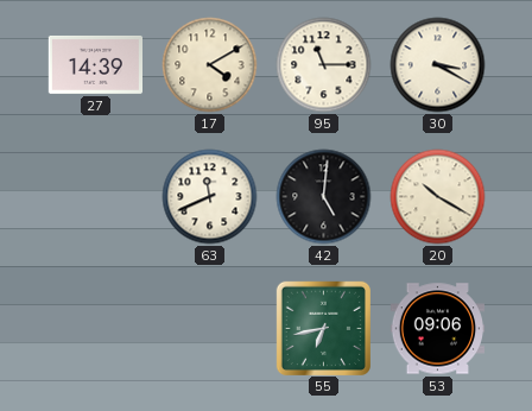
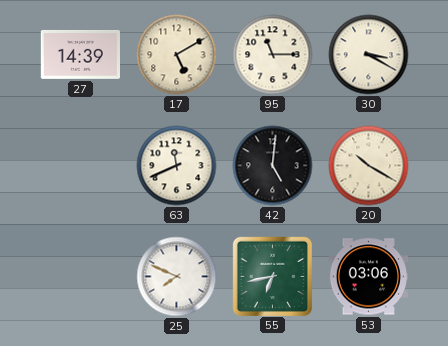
17: 4:10 -> 5:10
25: none -> 7:49
53: 09:06 -> 03:06
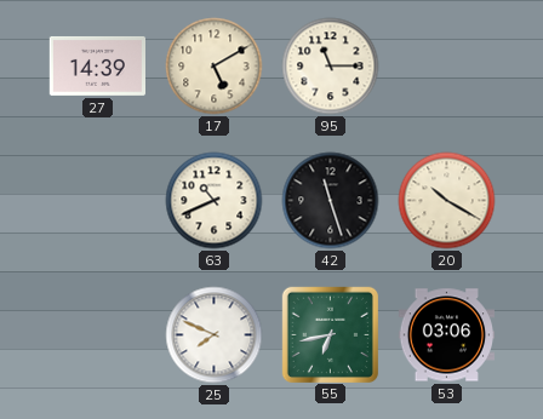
30: 3:20 -> none
63: 11:41 -> 10:41
42: 5:01 -> 11:27
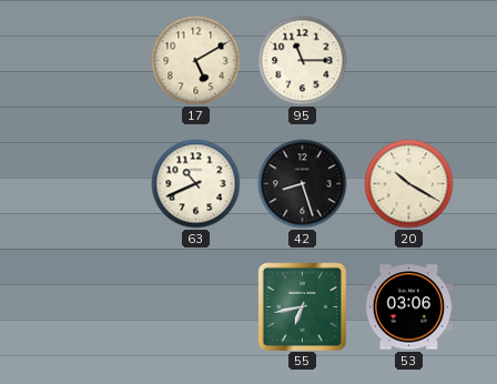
27: 14:39 -> none
42: 11:27 -> 8:27
25: 7:49 -> none
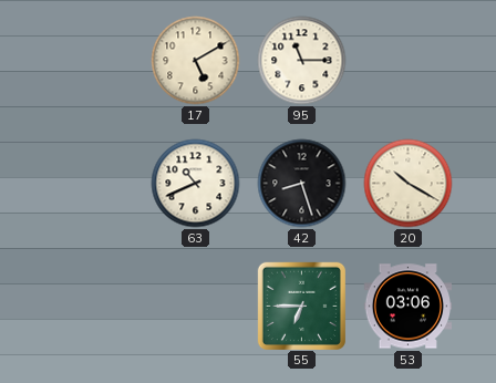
55: 6:43 -> 6:45
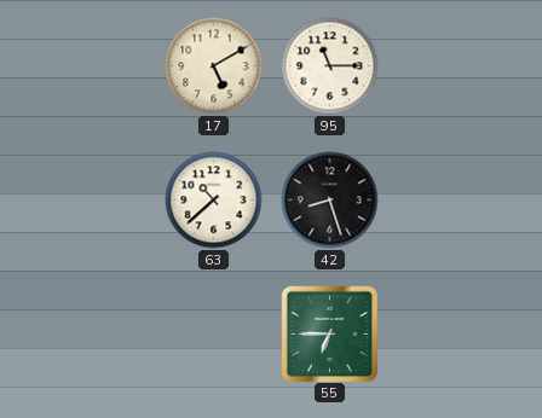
63: 10:41 -> 10:38
20: 10:20 -> none
53: 03:06 -> none
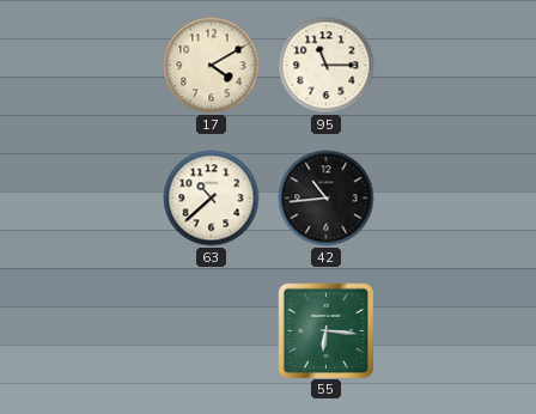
17: 5:10 -> 4:10
42: 8:27 -> 10:44
55: 6:45 -> 6:16
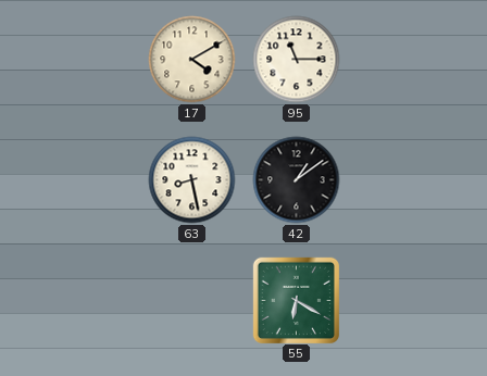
63: 10:38 -> 8:28
42: 10:44 -> 1:09
55: 6:16 -> 6:20
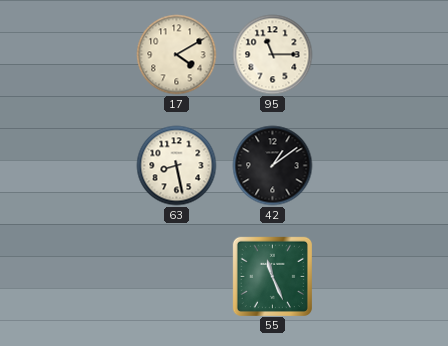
55: 6:20 -> 11:26
